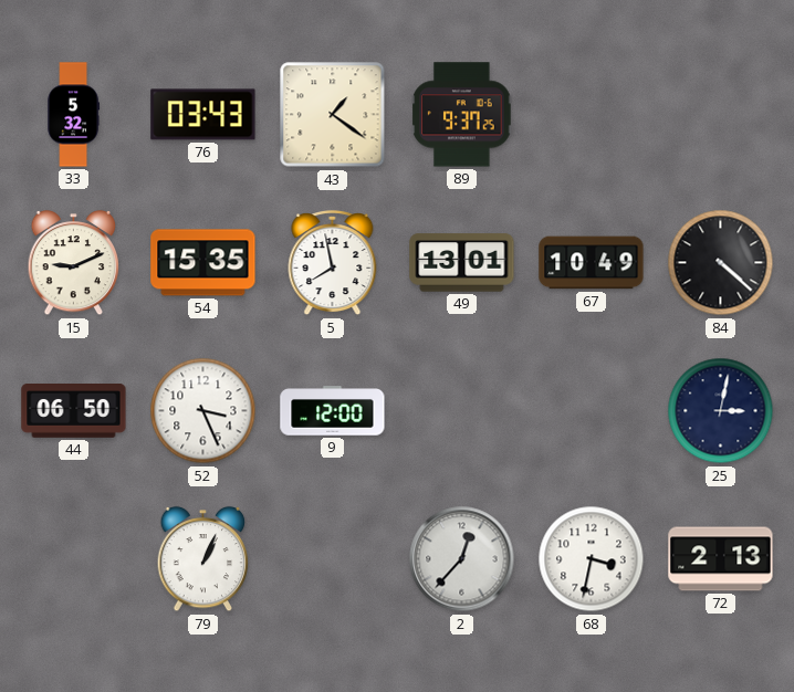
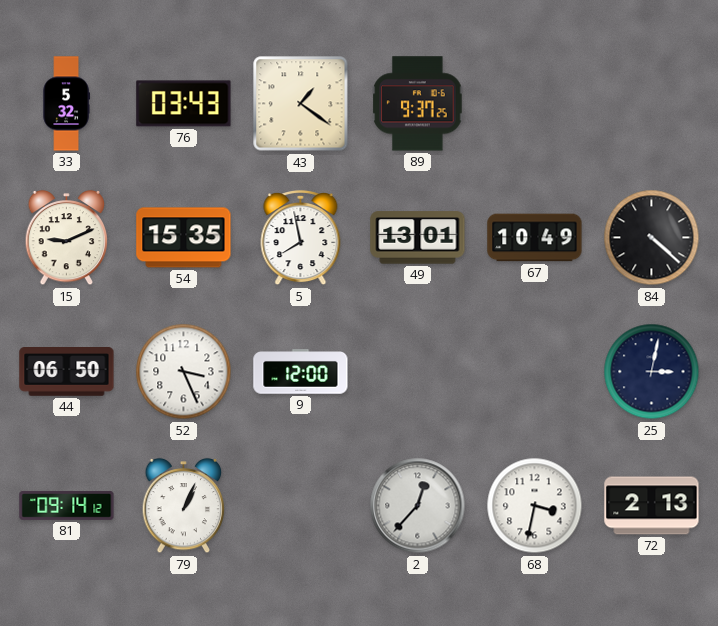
81: none -> 09:14
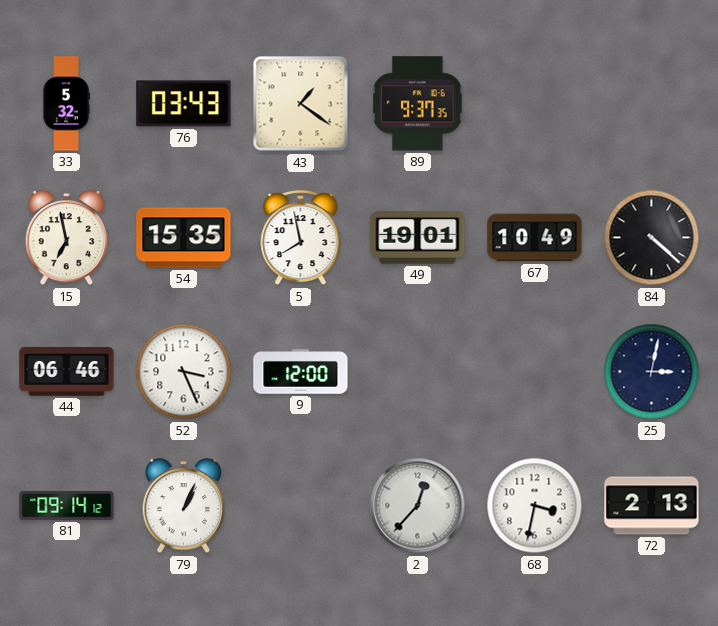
89: 9:37:25 -> 9:37:35
15: 9:11 -> 6:58
49: 13:01 -> 19:01
44: 06:50 -> 06:46
